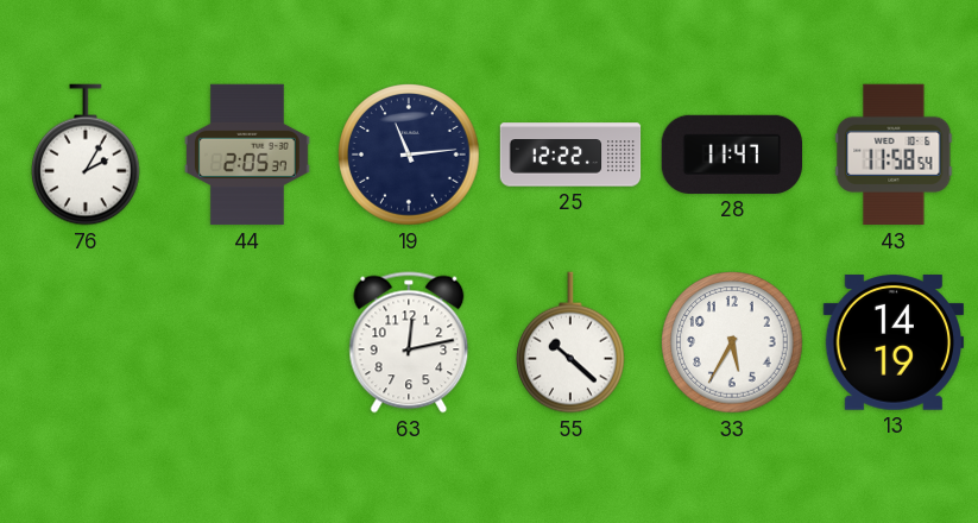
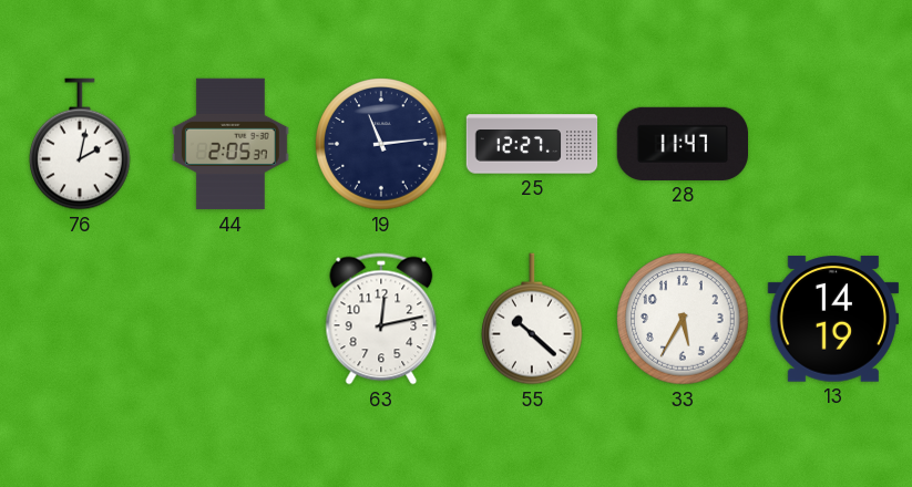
76: 2:05 -> 2:02
25: 12:22 -> 12:27
43: 11:58 -> none
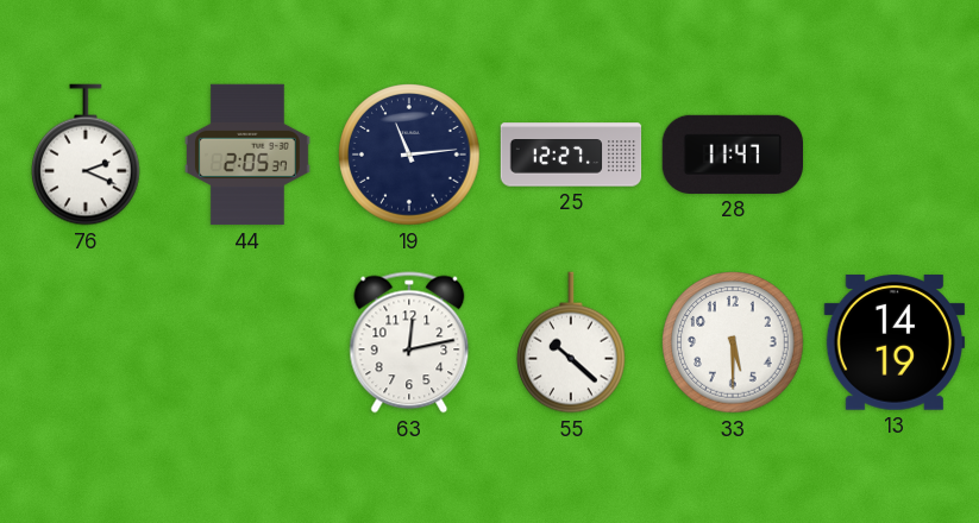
76: 2:02 -> 2:19
33: 5:35 -> 5:30
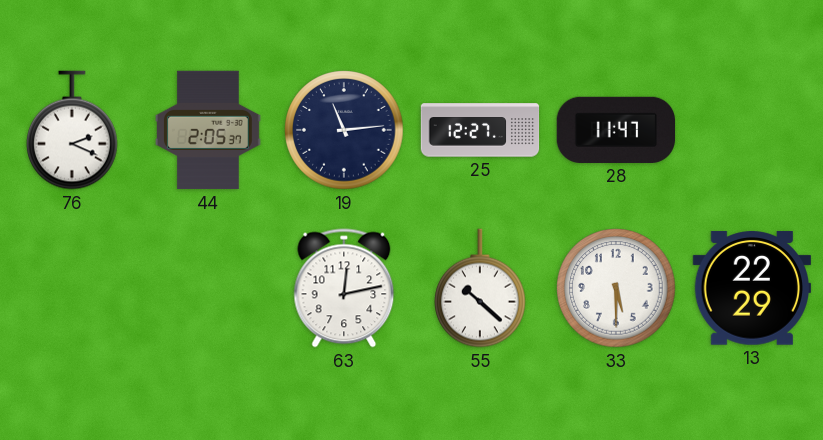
13: 14:19 -> 22:29
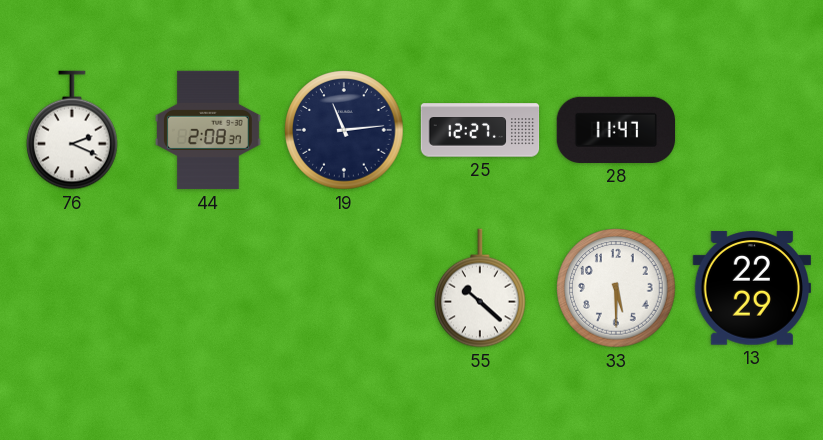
44: 2:05 -> 2:08
63: 12:13 -> none
